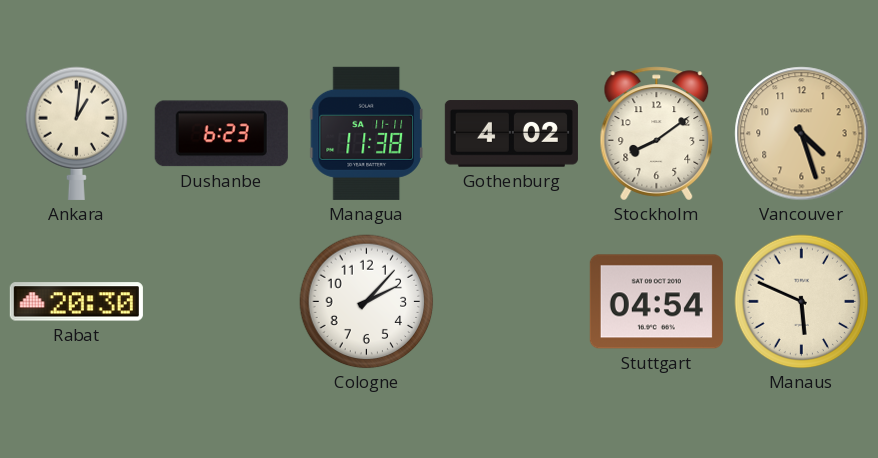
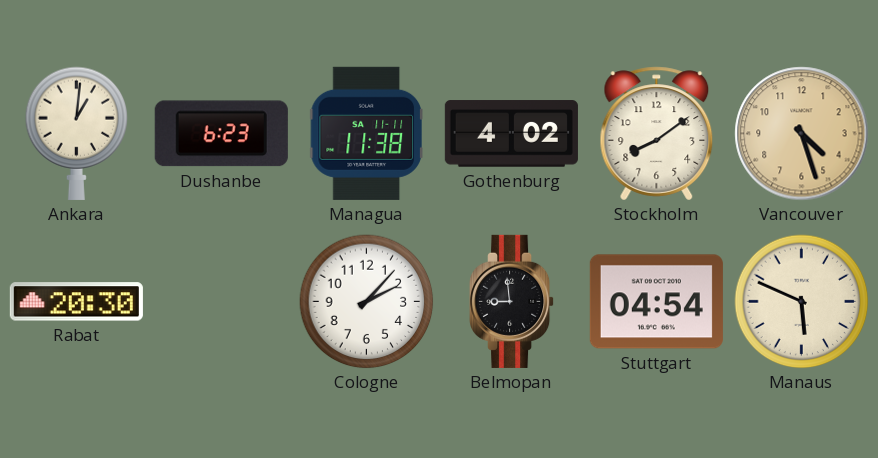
Belmopan: none -> 8:59
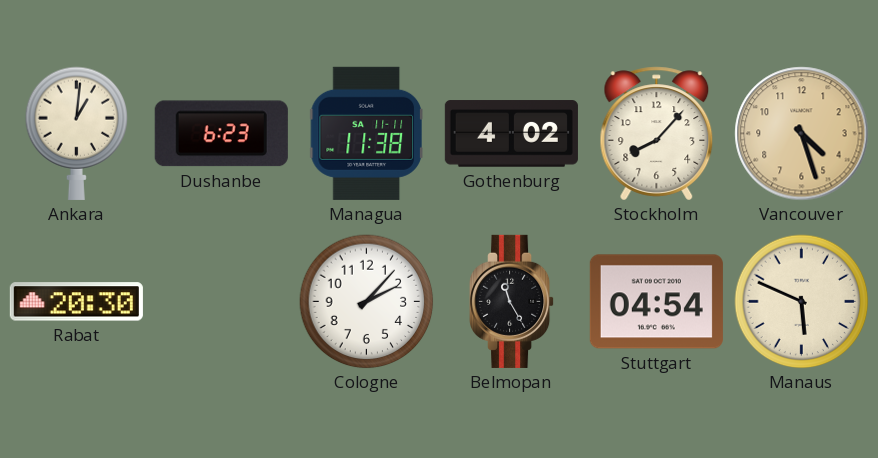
Stockholm: 8:09 -> 8:07
Belmopan: 8:59 -> 11:25
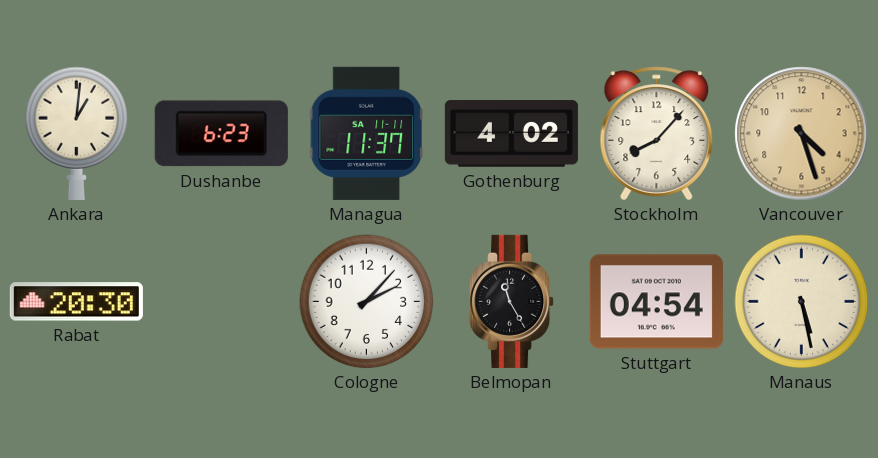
Managua: 11:38 -> 11:37
Manaus: 5:49 -> 5:28
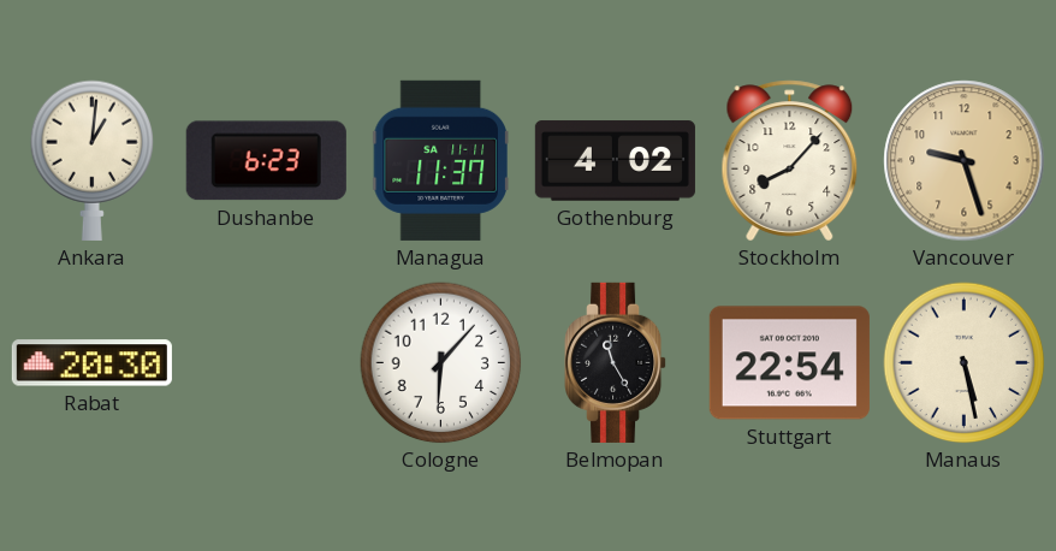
Vancouver: 4:27 -> 9:27
Cologne: 2:07 -> 6:07
Stuttgart: 04:54 -> 22:54
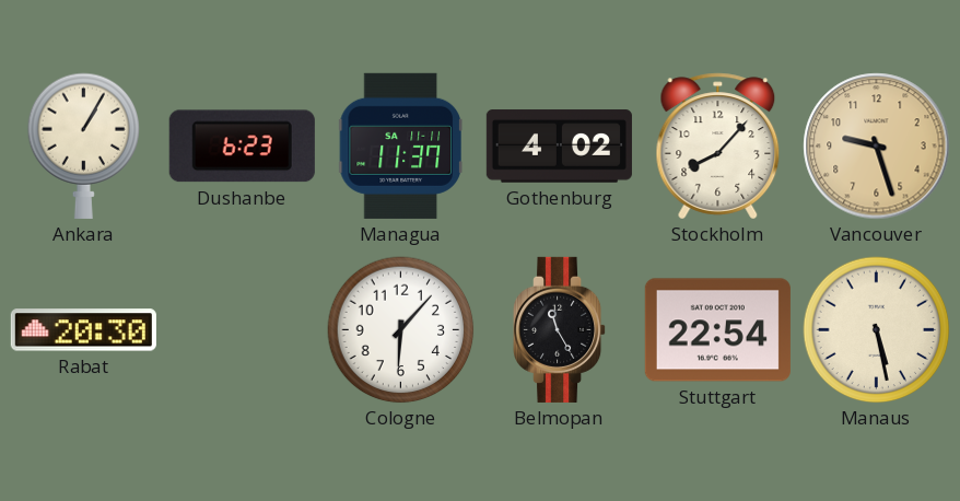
Ankara: 1:01 -> 1:05
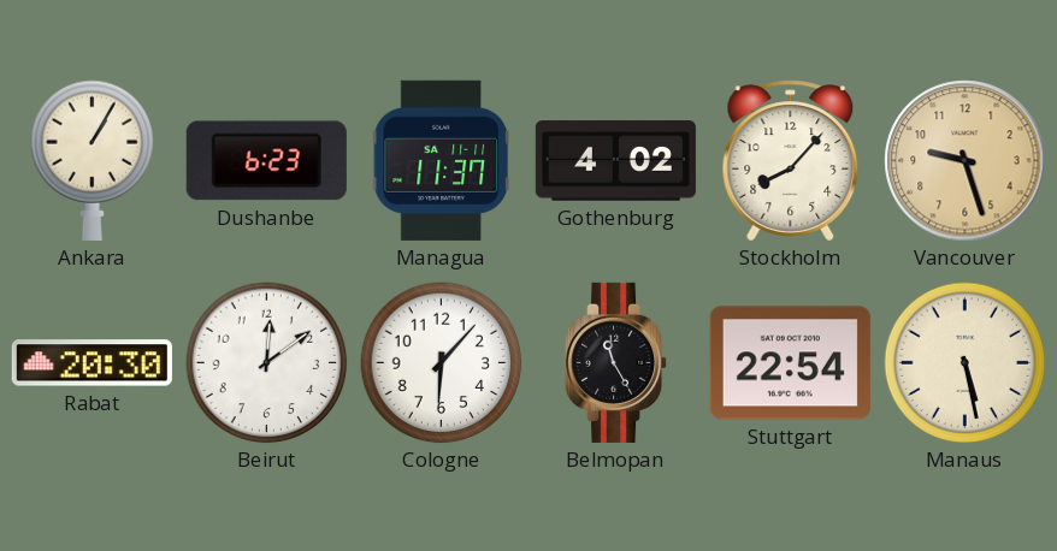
Beirut: none -> 12:09
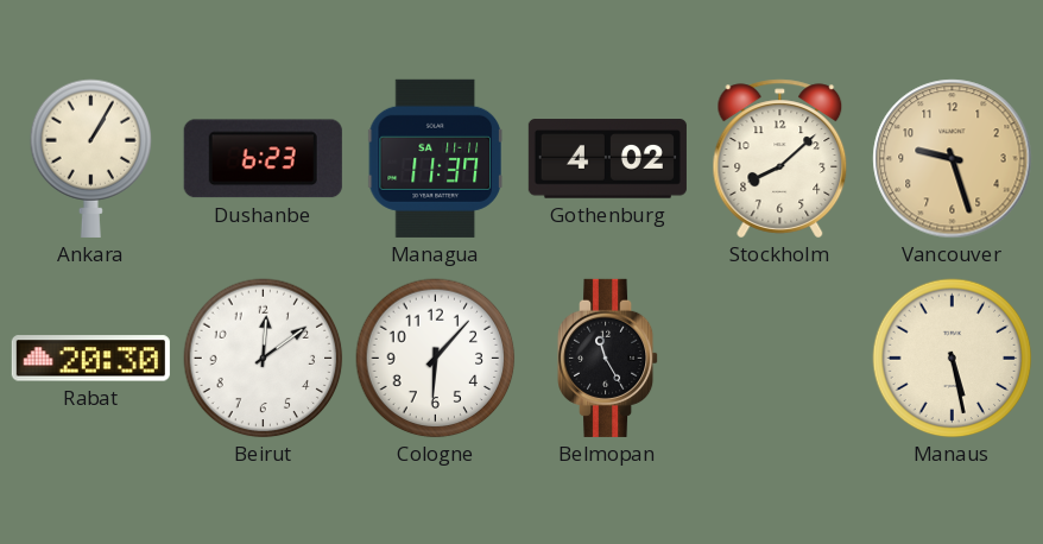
Stockholm: 8:07 -> 8:08
Stuttgart: 22:54 -> none
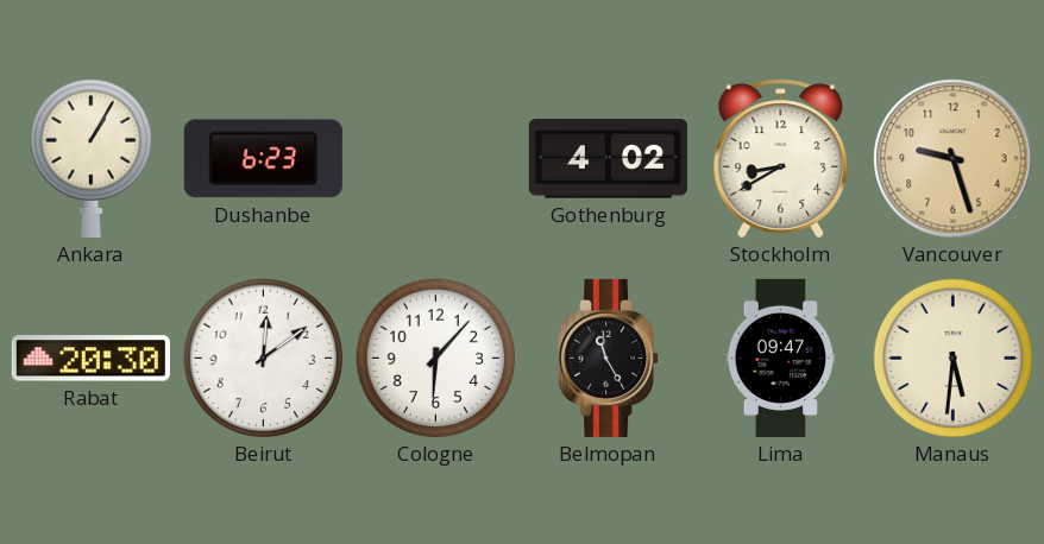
Managua: 11:37 -> none
Stockholm: 8:08 -> 8:40
Lima: none -> 09:47
Manaus: 5:28 -> 5:31
